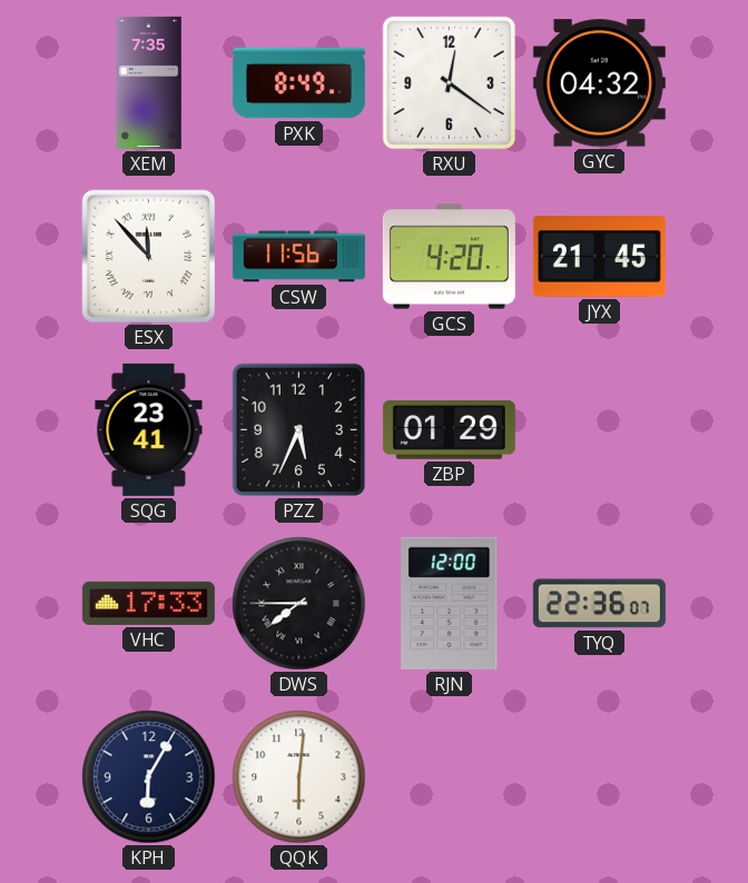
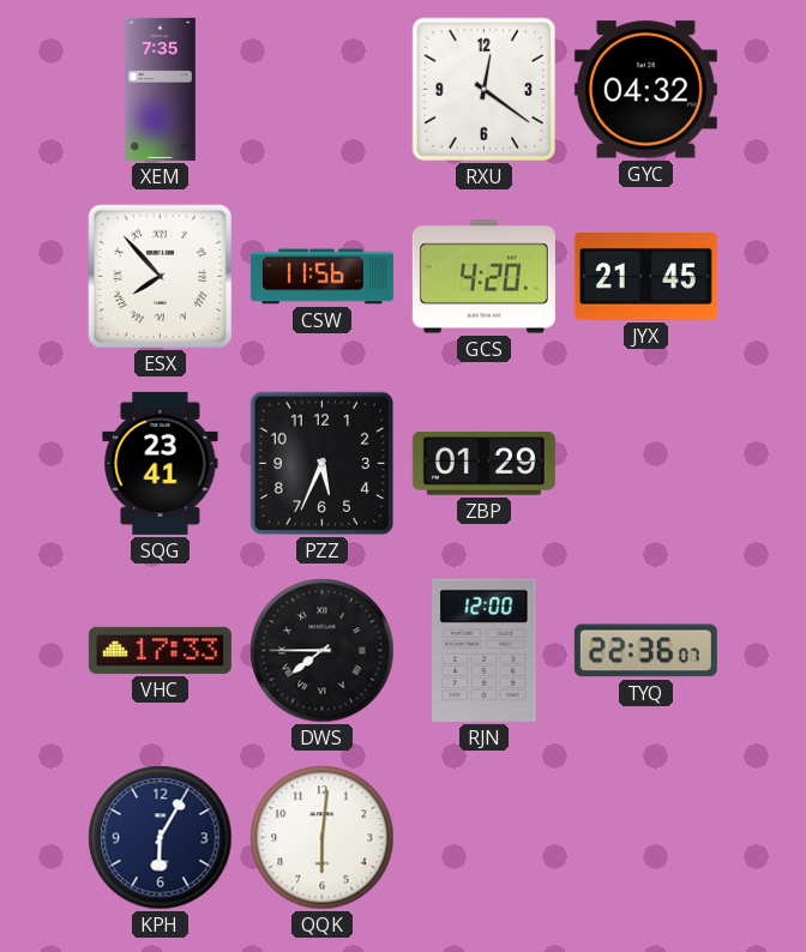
PXK: 8:49 -> none
ESX: 11:53 -> 7:53
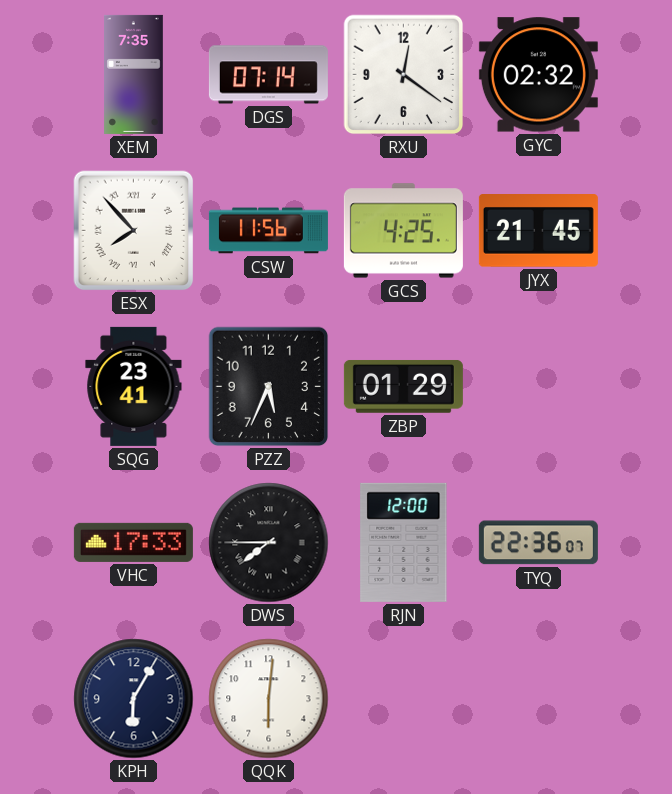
DGS: none -> 07:14
GYC: 04:32 -> 02:32
GCS: 4:20 -> 4:25
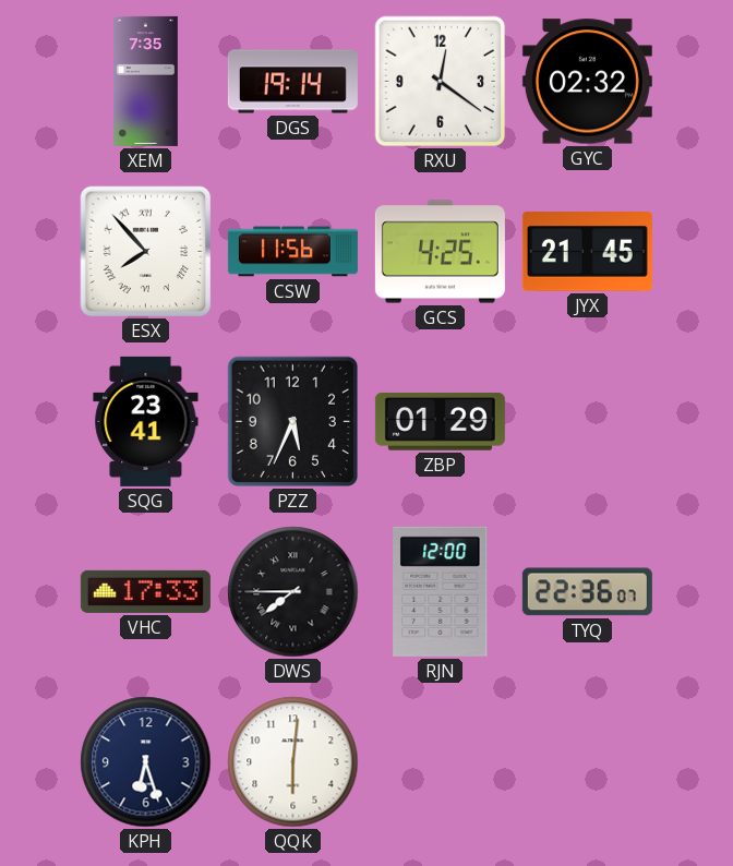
DGS: 07:14 -> 19:14
KPH: 6:05 -> 6:27
